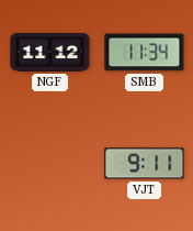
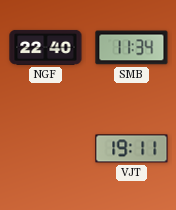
NGF: 11:12 -> 22:40
VJT: 9:11 -> 19:11
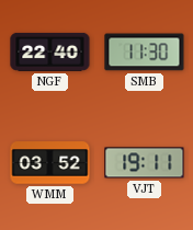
SMB: 11:34 -> 11:30
WMM: none -> 03:52
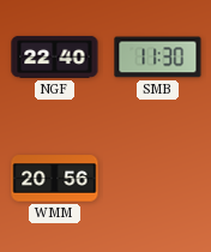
WMM: 03:52 -> 20:56
VJT: 19:11 -> none
